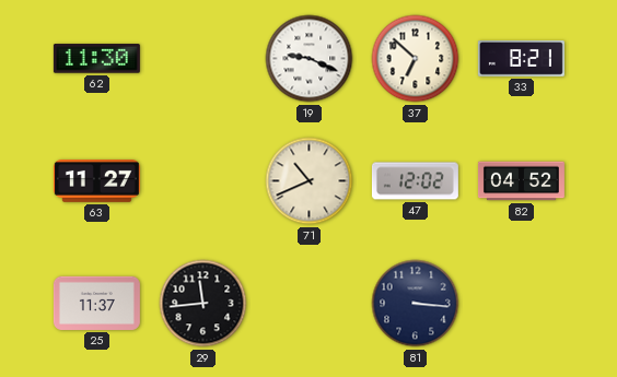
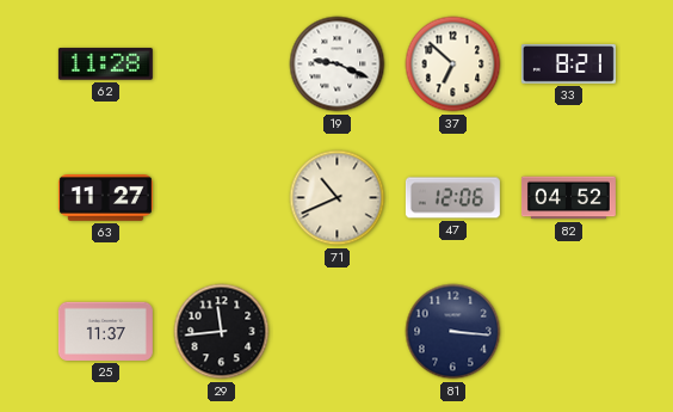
62: 11:30 -> 11:28
47: 12:02 -> 12:06
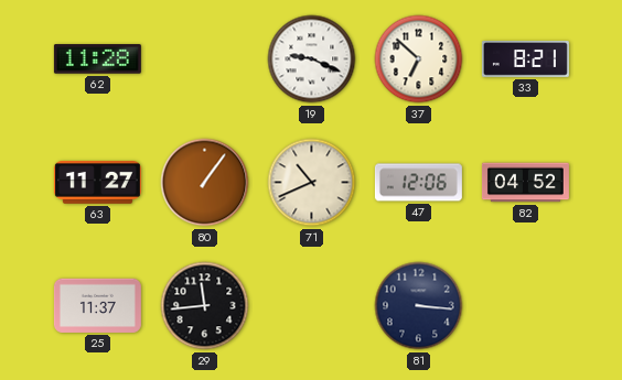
80: none -> 1:06
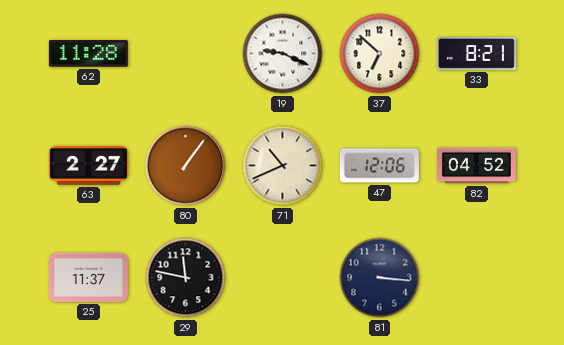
63: 11:27 -> 2:27
29: 11:44 -> 11:47
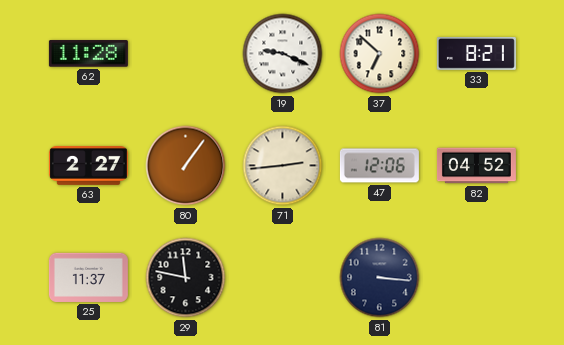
71: 10:41 -> 2:44
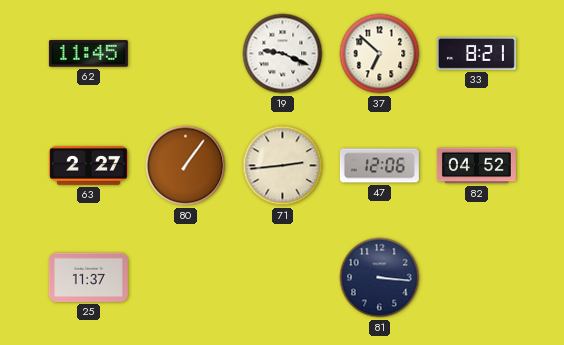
62: 11:28 -> 11:45
29: 11:47 -> none
